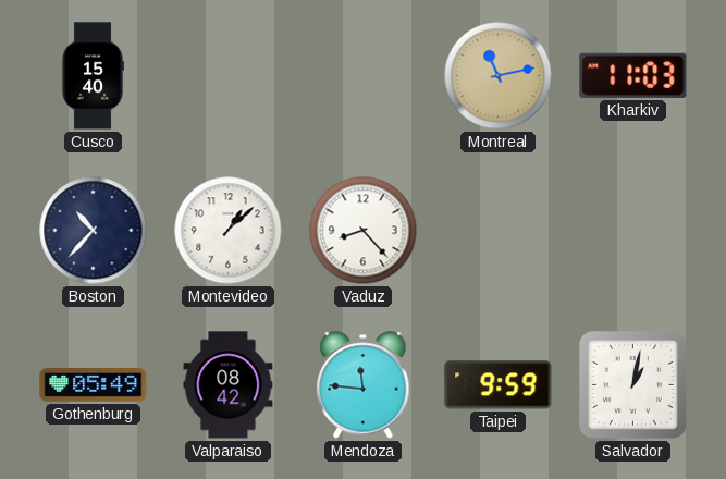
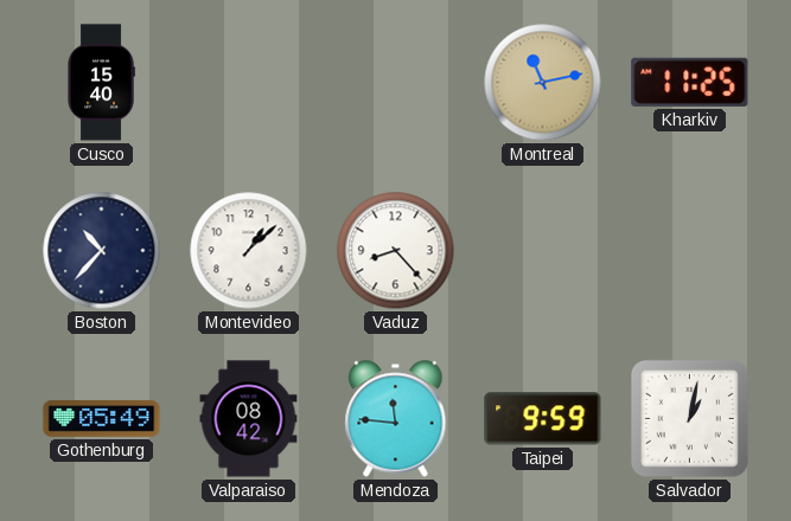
Kharkiv: 11:03 -> 11:25
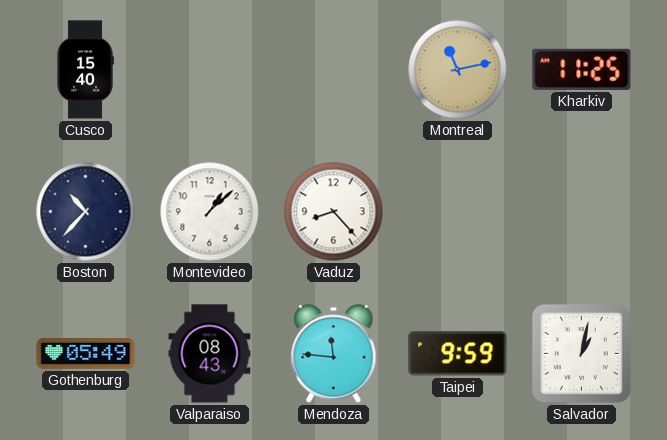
Valparaiso: 08:42 -> 08:43
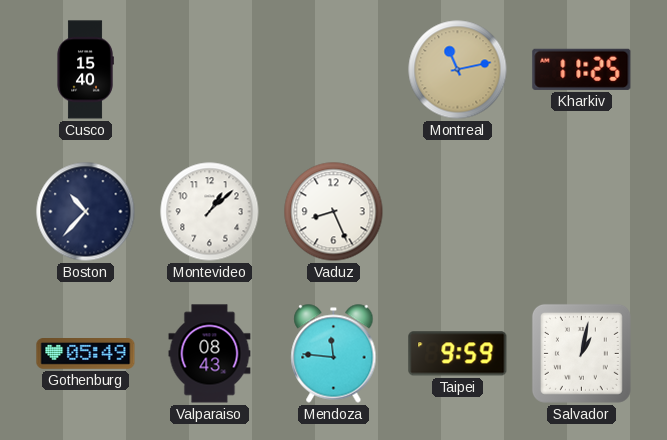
Vaduz: 8:23 -> 8:26
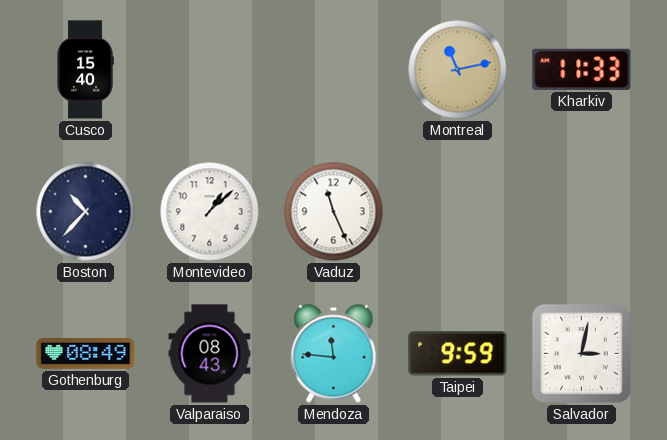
Kharkiv: 11:25 -> 11:33
Vaduz: 8:26 -> 11:26
Gothenburg: 05:49 -> 08:49
Salvador: 1:02 -> 3:02
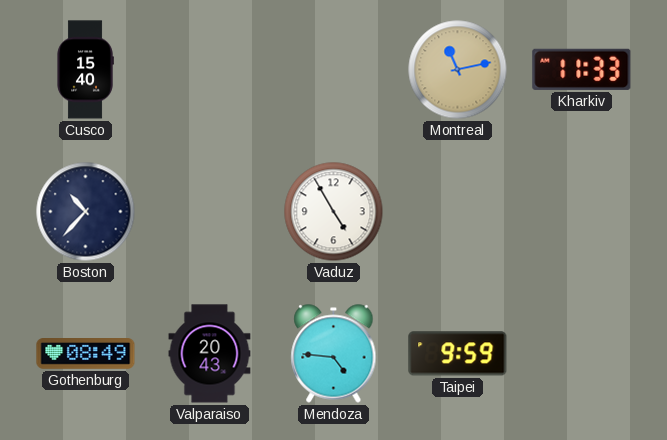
Montevideo: 1:08 -> none
Vaduz: 11:26 -> 4:55
Valparaiso: 08:43 -> 20:43
Mendoza: 11:46 -> 4:46
Salvador: 3:02 -> none
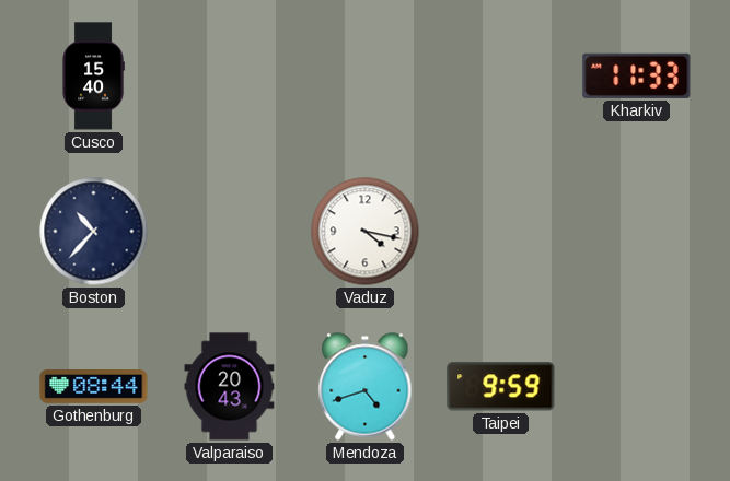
Montreal: 11:13 -> none
Vaduz: 4:55 -> 4:17
Gothenburg: 08:49 -> 08:44
Mendoza: 4:46 -> 4:42
